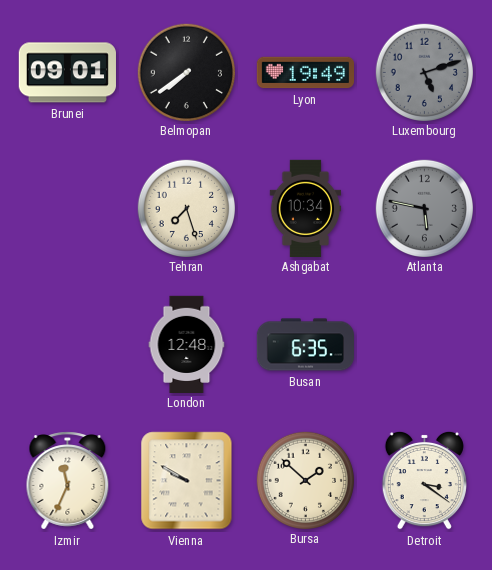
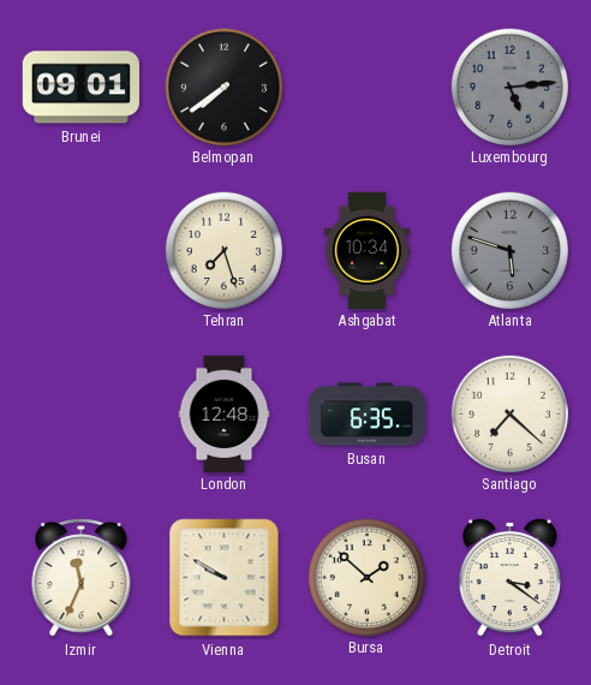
Lyon: 19:49 -> none
Luxembourg: 5:12 -> 5:14
Atlanta: 5:47 -> 5:48
Santiago: none -> 7:22
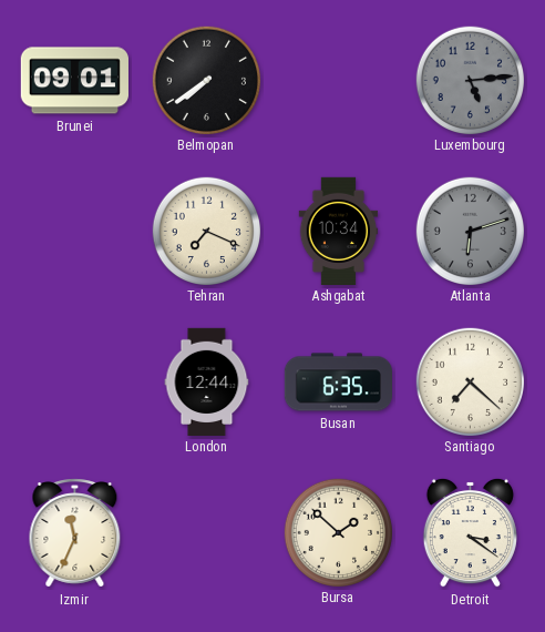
Tehran: 7:27 -> 7:19
Atlanta: 5:48 -> 6:12
London: 12:48 -> 12:44
Vienna: 9:50 -> none
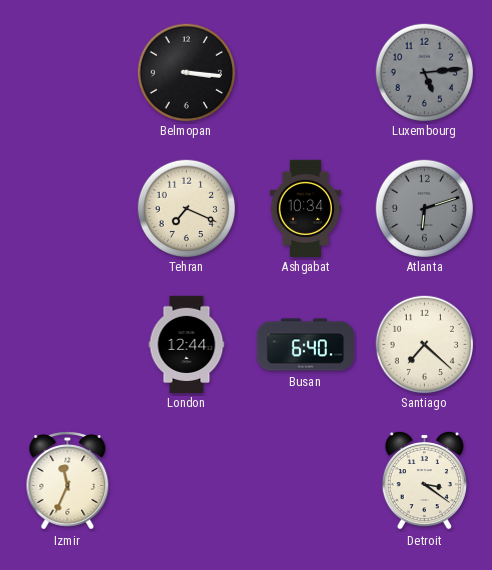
Brunei: 09:01 -> none
Belmopan: 7:39 -> 3:16
Busan: 6:35 -> 6:40
Bursa: 1:52 -> none
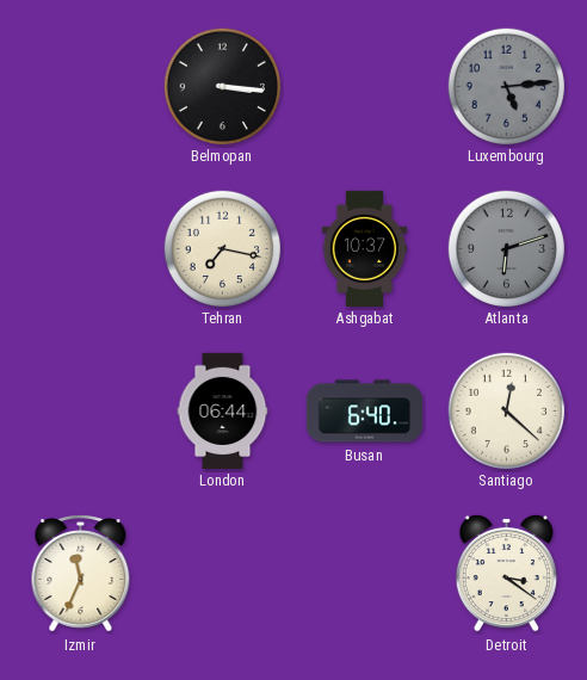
Tehran: 7:19 -> 7:17
Ashgabat: 10:34 -> 10:37
London: 12:44 -> 06:44
Santiago: 7:22 -> 12:22
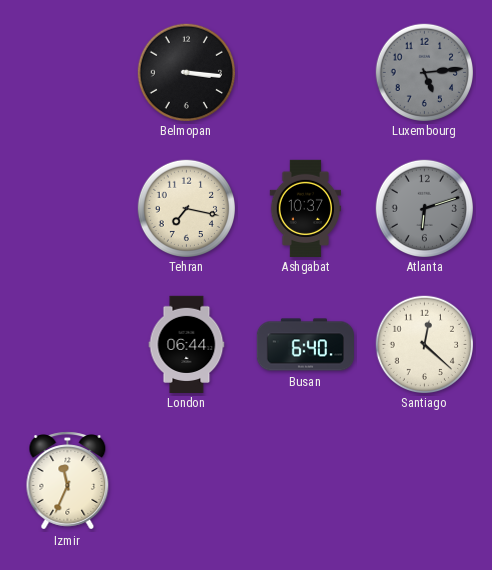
Detroit: 3:21 -> none
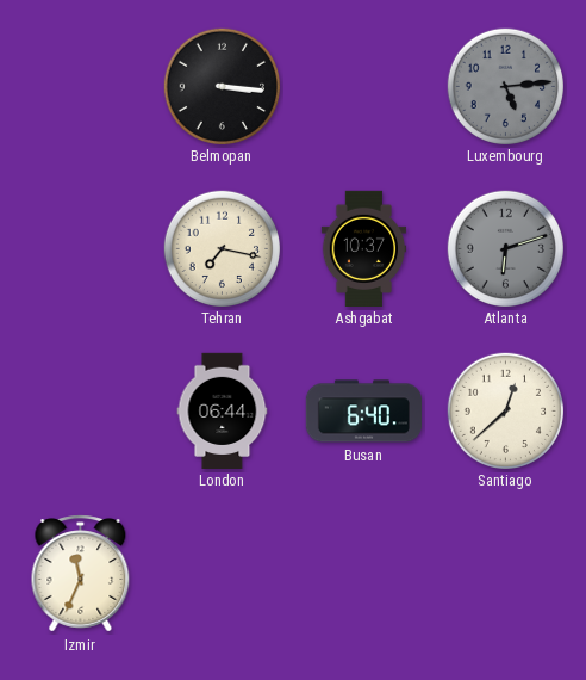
Santiago: 12:22 -> 12:38
